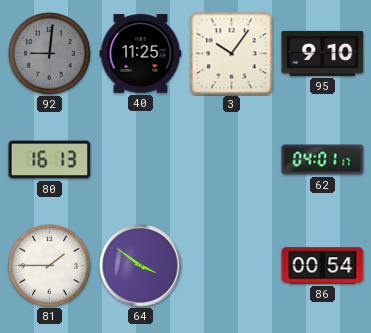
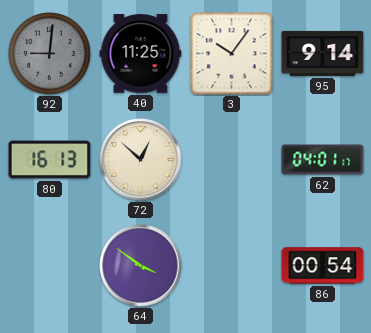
95: 9:10 -> 9:14
72: none -> 12:52
81: 1:45 -> none
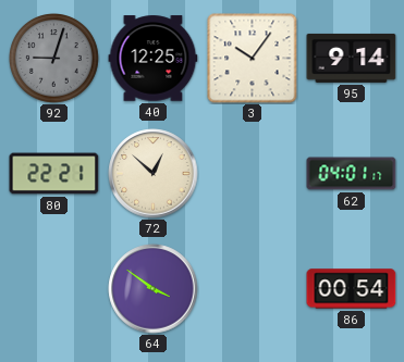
92: 9:01 -> 9:03
40: 11:25 -> 12:25
80: 16:13 -> 22:21
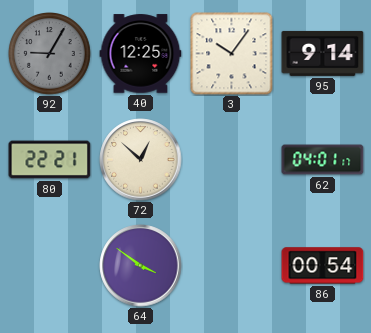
92: 9:03 -> 9:05
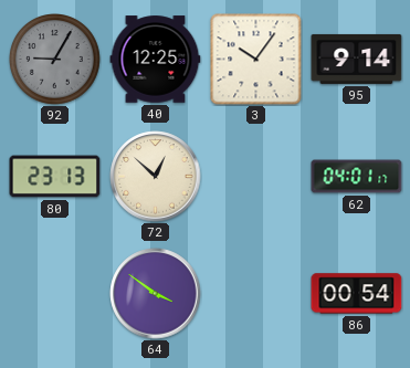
80: 22:21 -> 23:13
